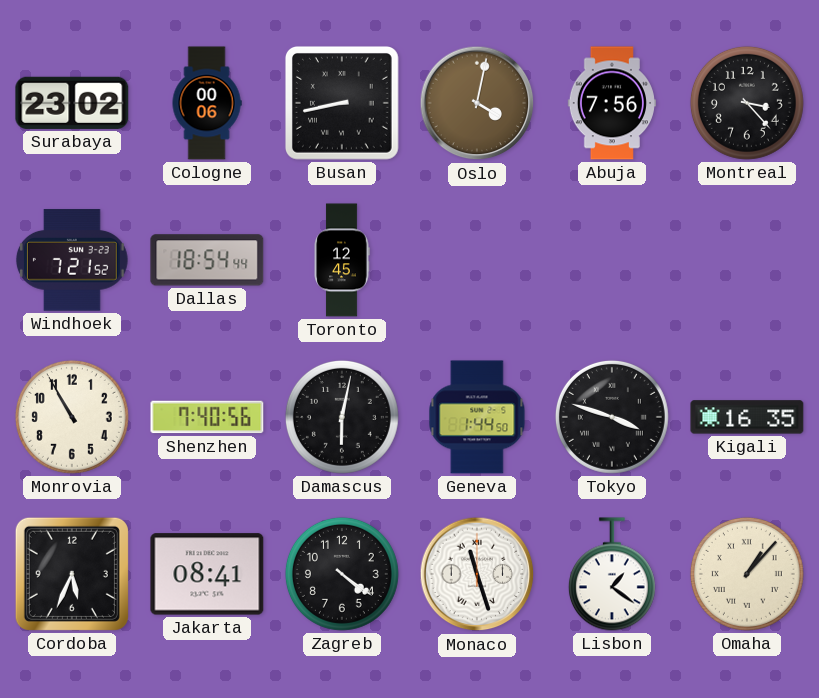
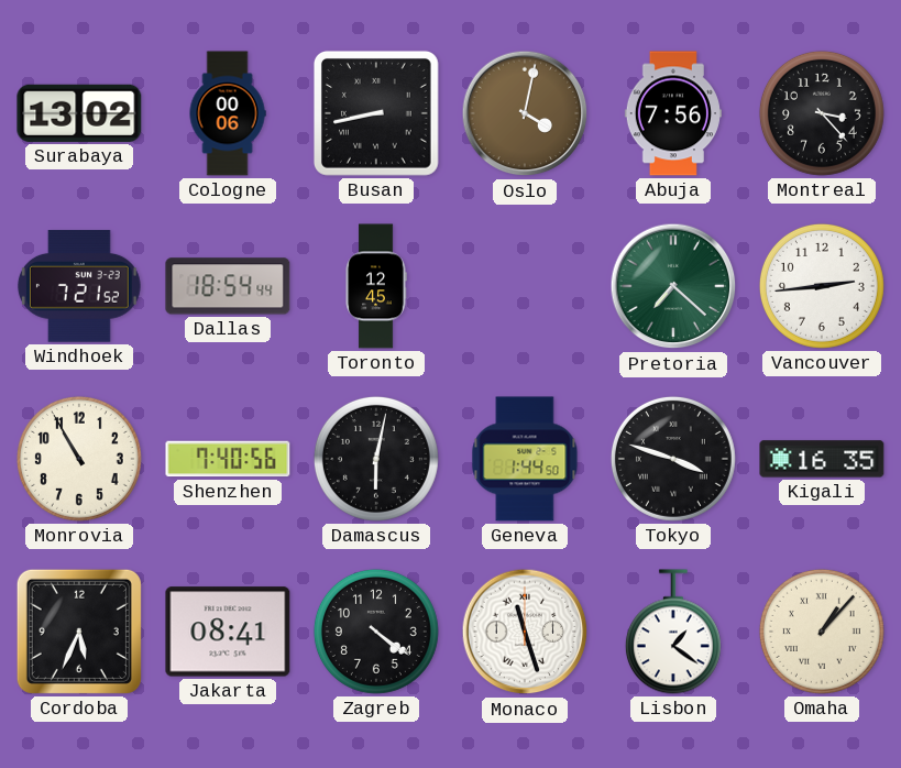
Surabaya: 23:02 -> 13:02
Pretoria: none -> 7:22
Vancouver: none -> 2:44
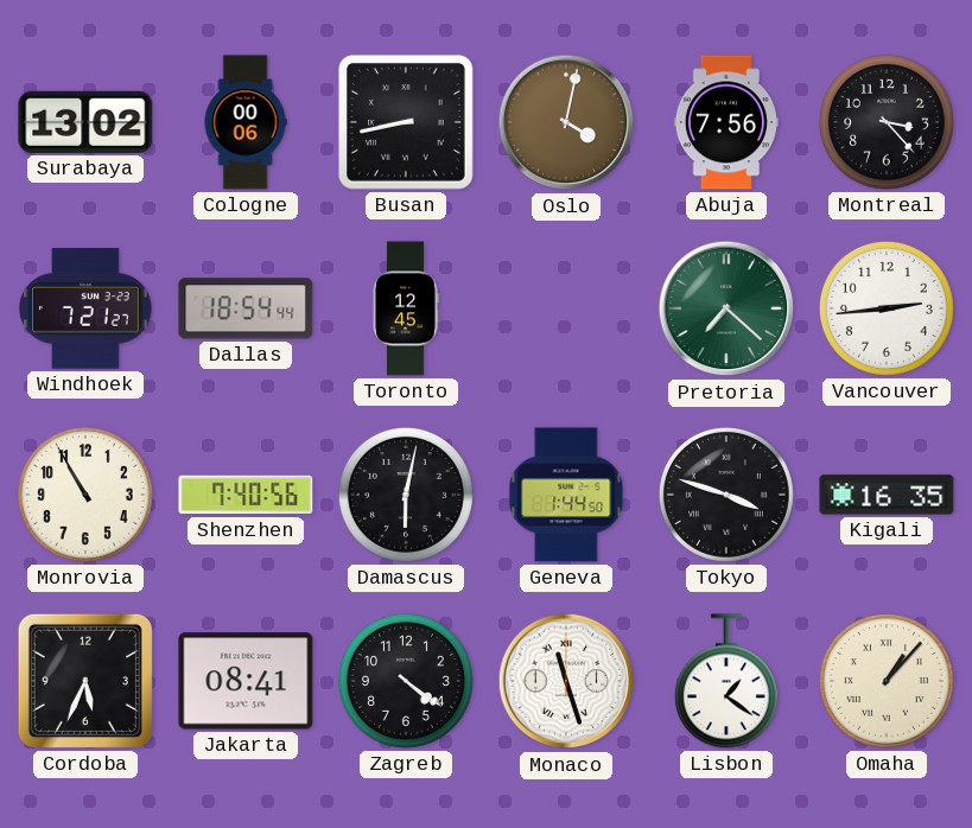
Windhoek: 7:21:52 -> 7:21:27
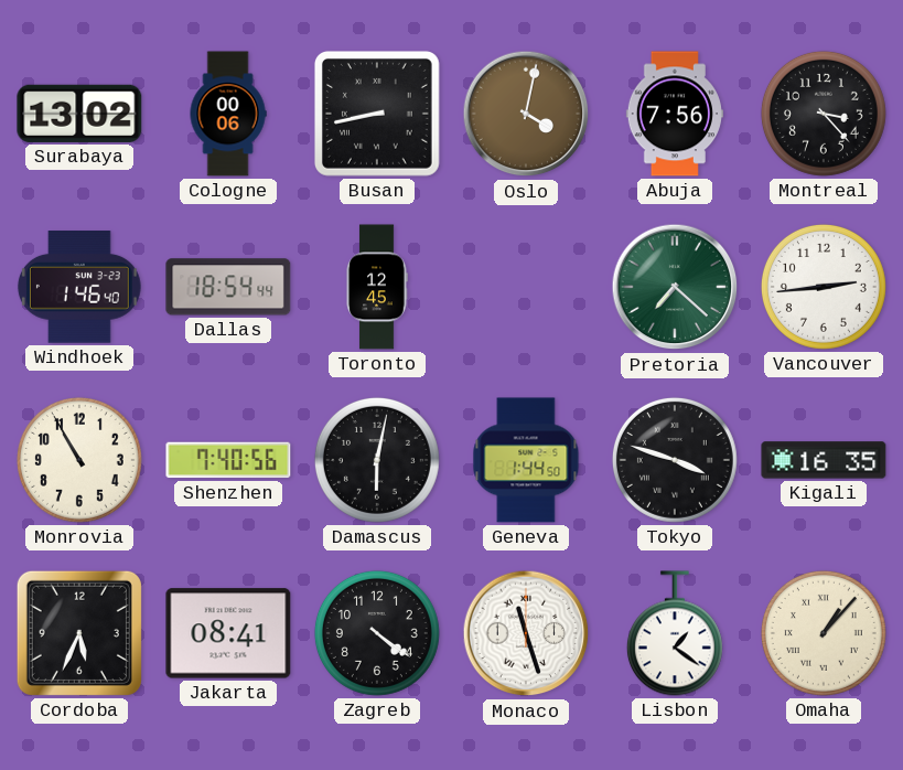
Windhoek: 7:21 -> 1:46
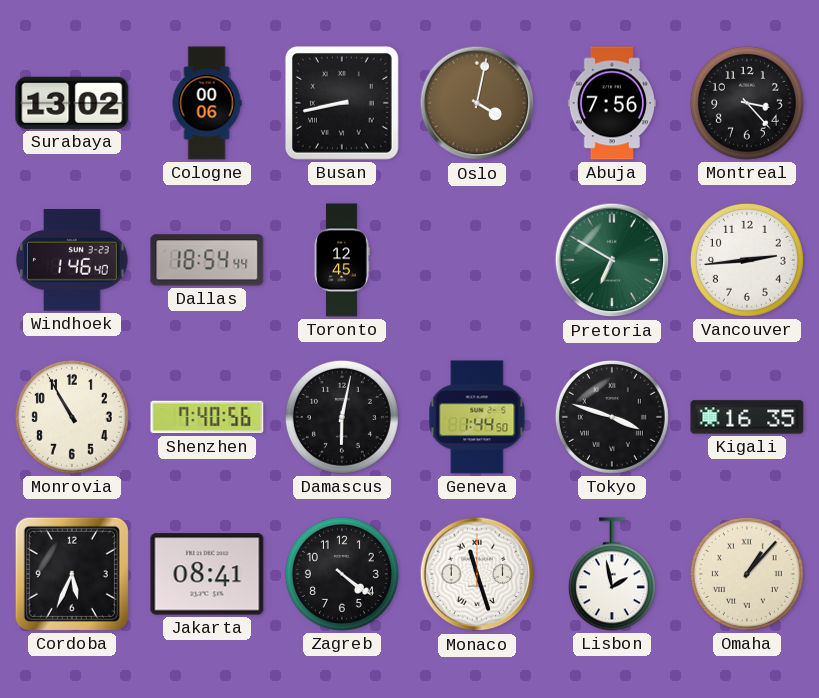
Pretoria: 7:22 -> 6:50
Lisbon: 1:21 -> 1:58
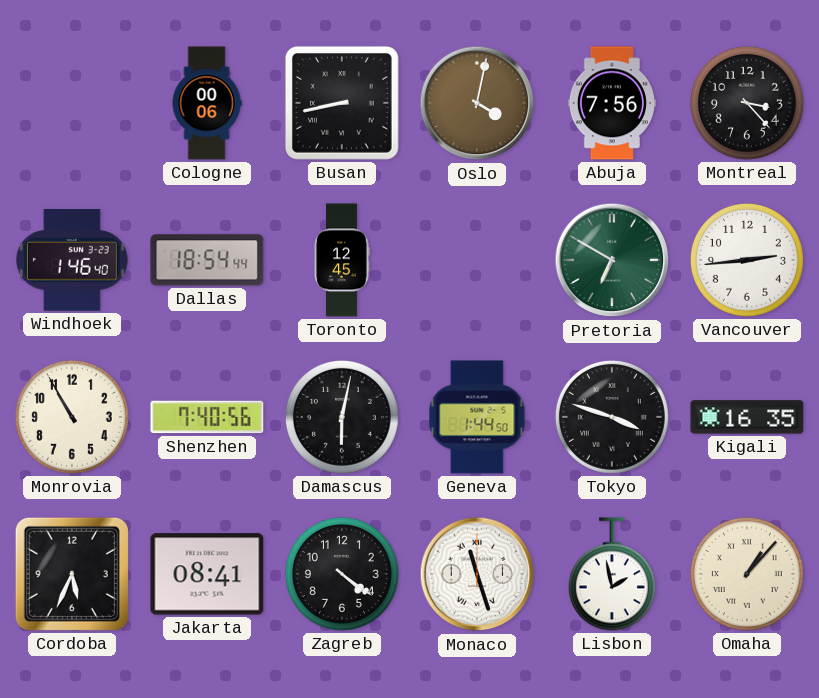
Surabaya: 13:02 -> none
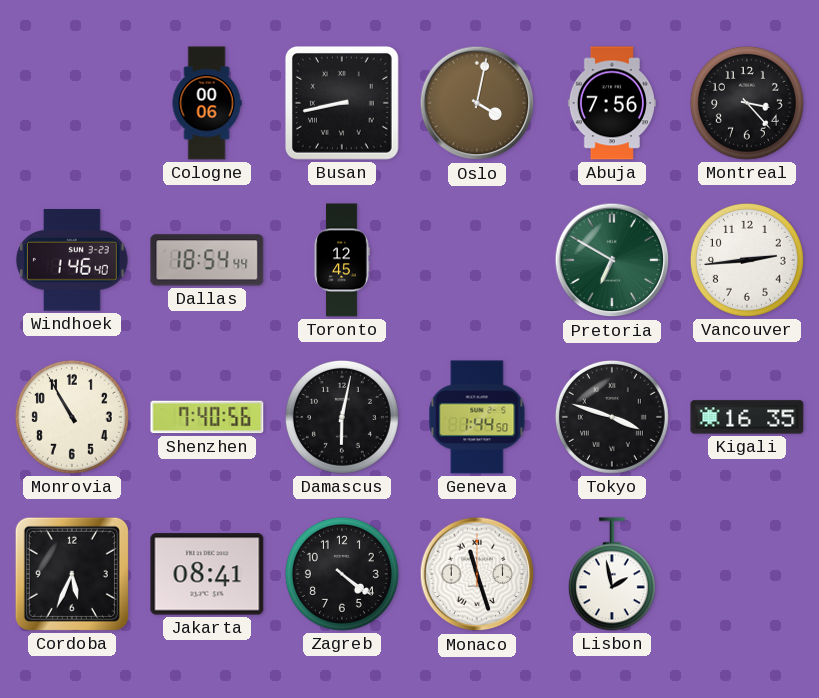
Omaha: 1:07 -> none
